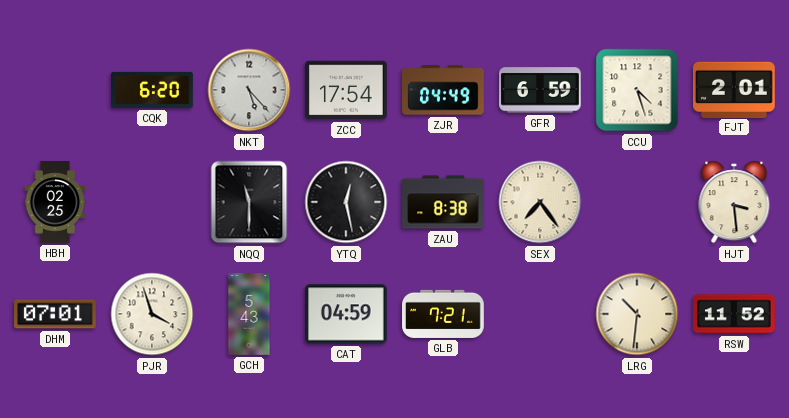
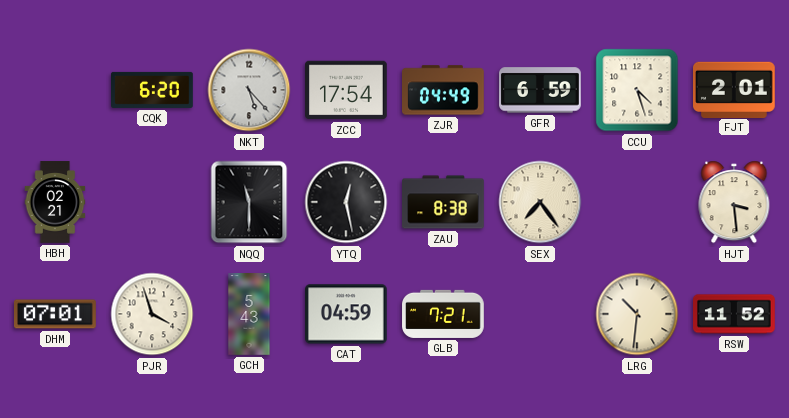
HBH: 02:25 -> 02:21
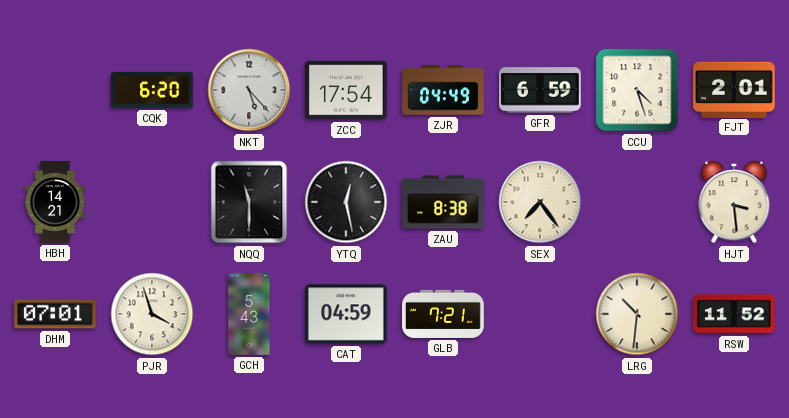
HBH: 02:21 -> 14:21
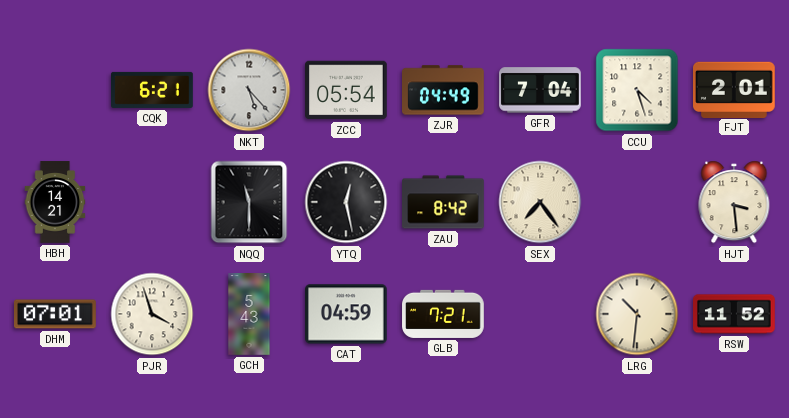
CQK: 6:20 -> 6:21
ZCC: 17:54 -> 05:54
GFR: 6:59 -> 7:04
ZAU: 8:38 -> 8:42
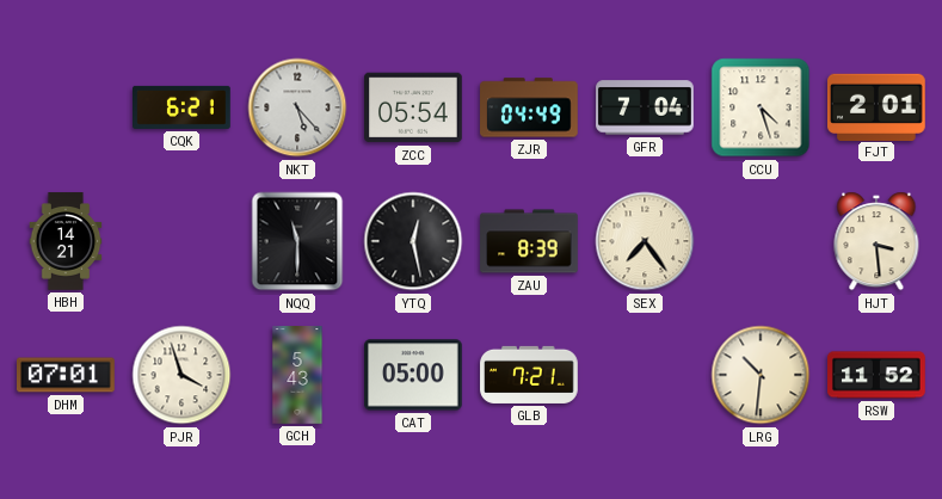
ZAU: 8:42 -> 8:39
CAT: 04:59 -> 05:00
